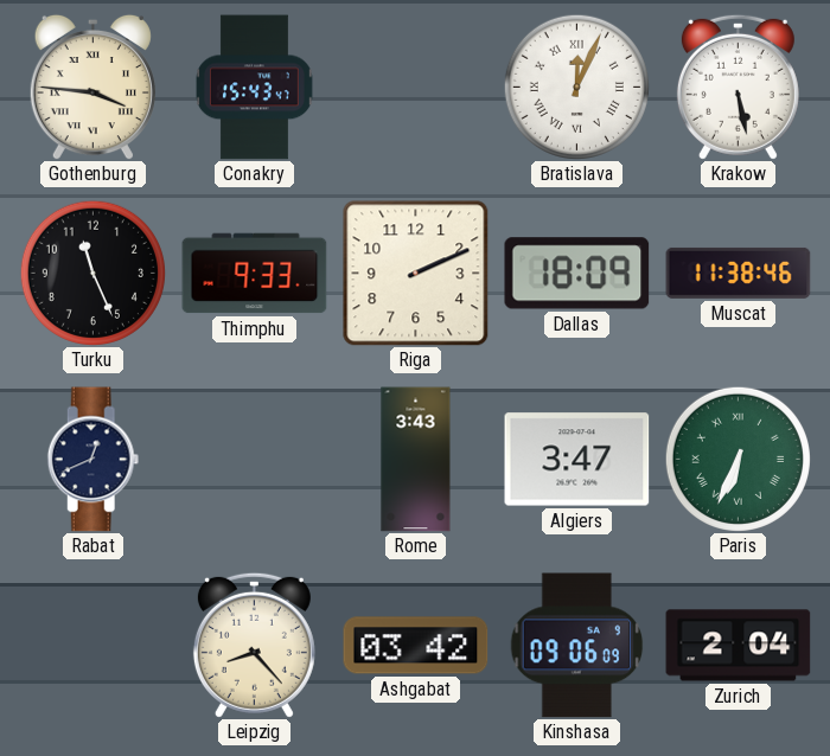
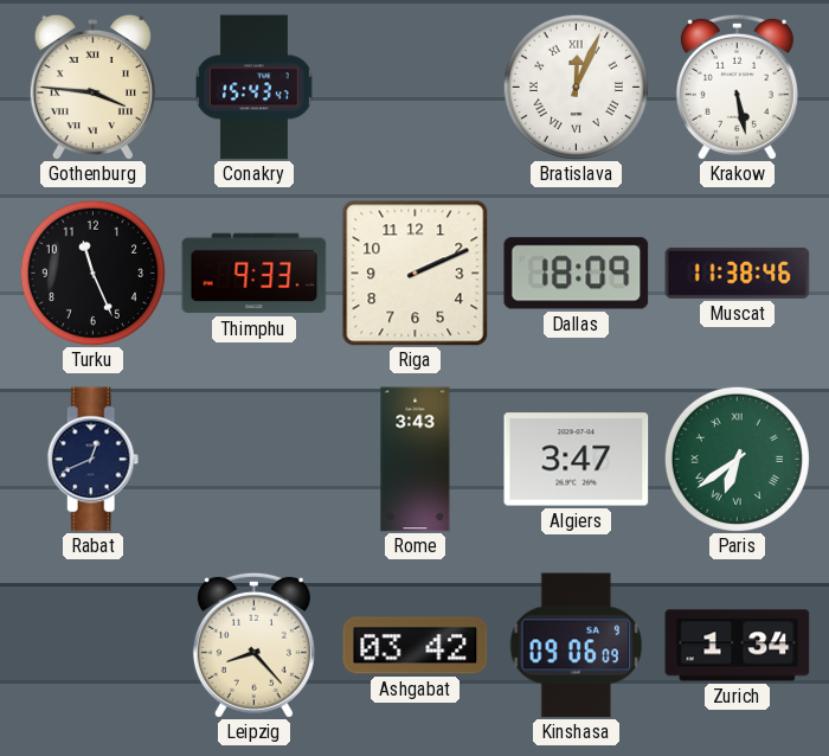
Paris: 6:34 -> 6:39
Zurich: 2:04 -> 1:34
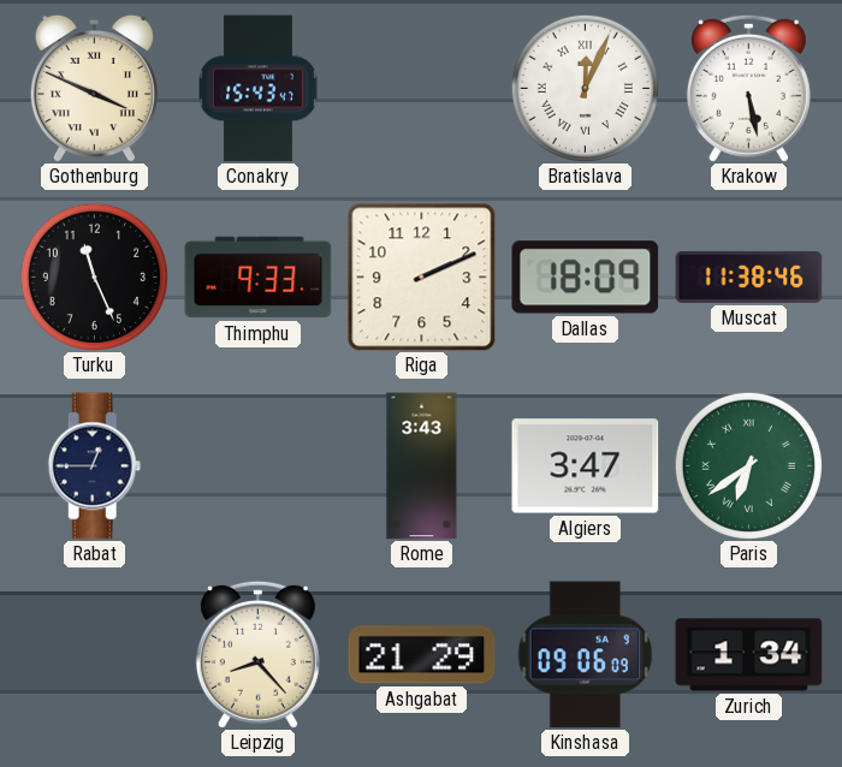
Gothenburg: 3:46 -> 3:49
Rabat: 12:41 -> 12:45
Ashgabat: 03:42 -> 21:29
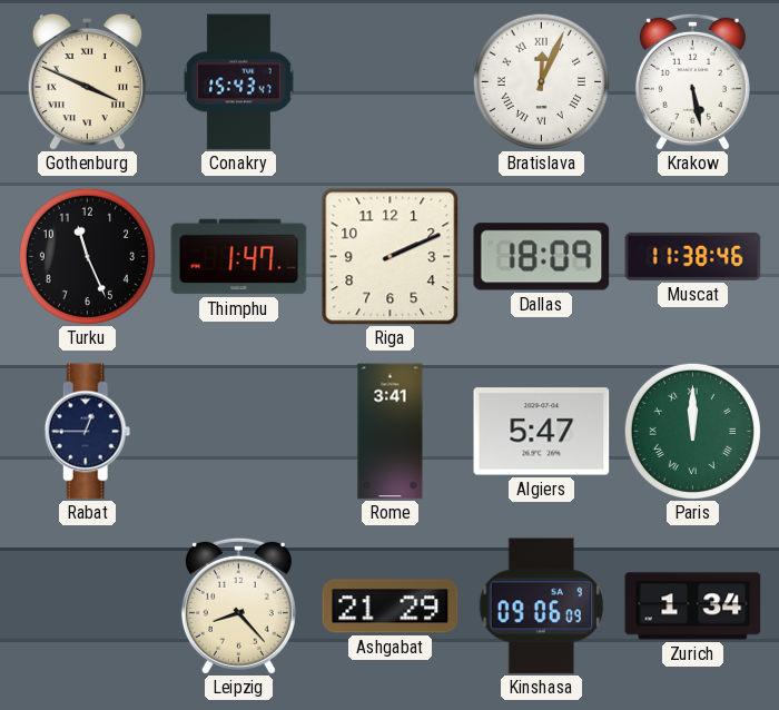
Thimphu: 9:33 -> 1:47
Rome: 3:43 -> 3:41
Algiers: 3:47 -> 5:47
Paris: 6:39 -> 12:00
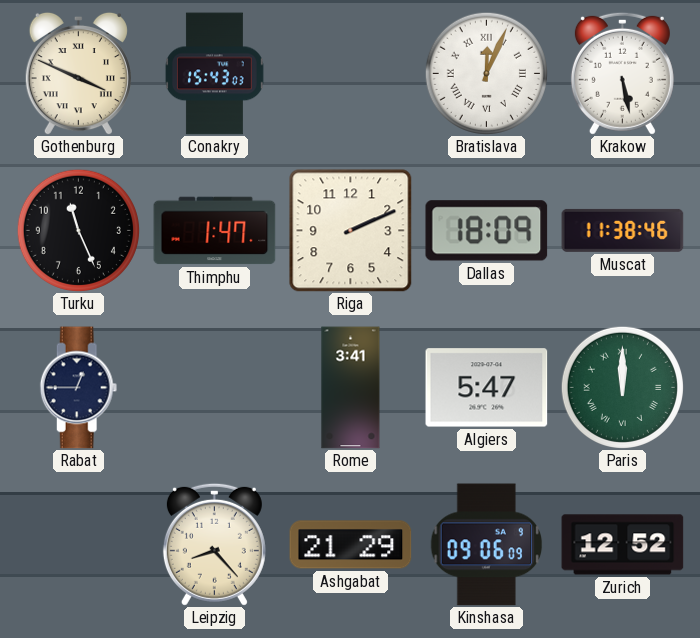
Conakry: 15:43:47 -> 15:43:03
Zurich: 1:34 -> 12:52
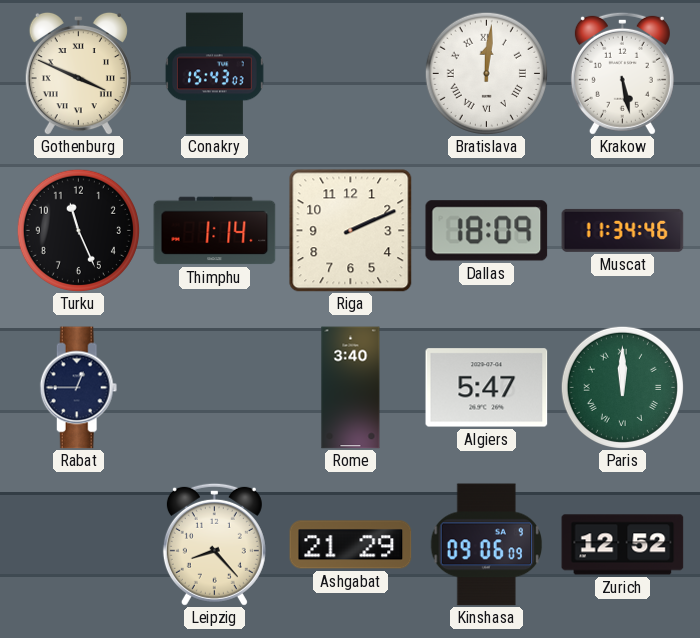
Bratislava: 12:04 -> 12:01
Thimphu: 1:47 -> 1:14
Muscat: 11:38 -> 11:34
Rome: 3:41 -> 3:40
